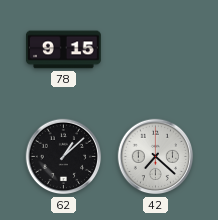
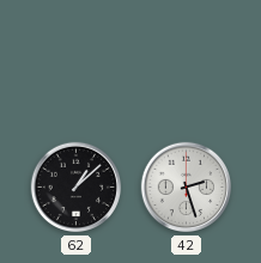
78: 9:15 -> none
42: 7:22 -> 2:27
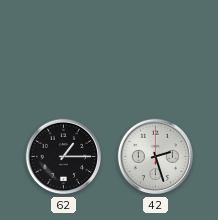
62: 1:08 -> 1:15
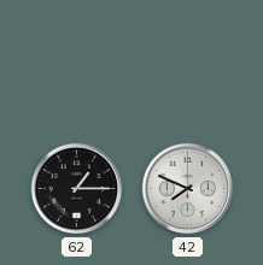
42: 2:27 -> 7:49
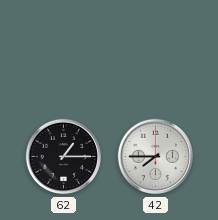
42: 7:49 -> 7:45
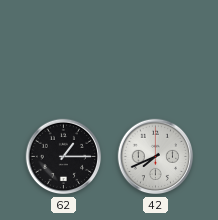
42: 7:45 -> 7:41
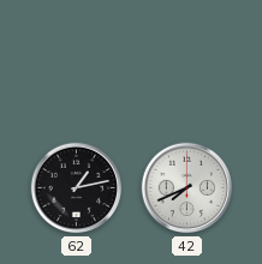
62: 1:15 -> 1:13
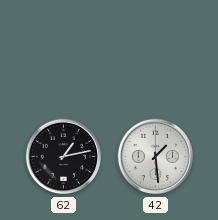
42: 7:41 -> 1:29
